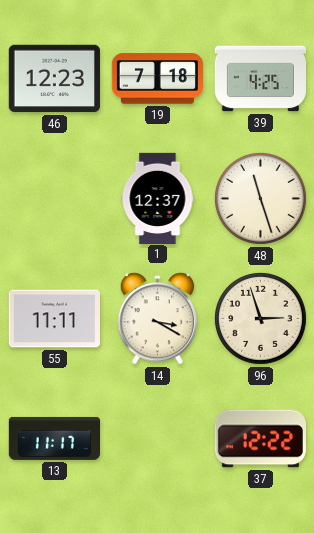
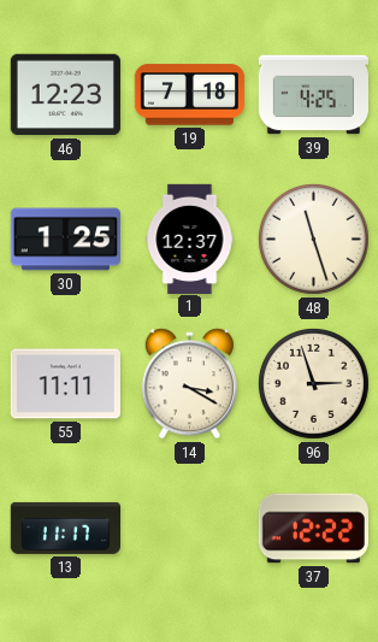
30: none -> 1:25
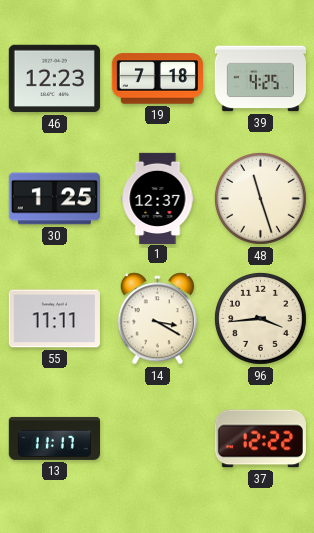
96: 2:57 -> 3:44
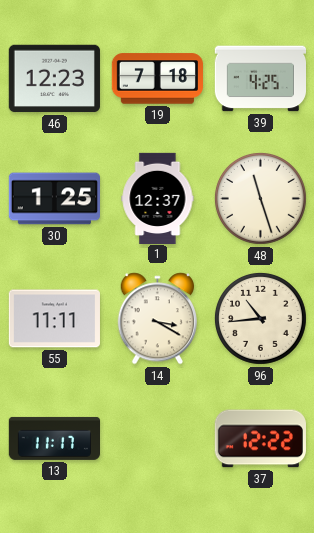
96: 3:44 -> 10:44
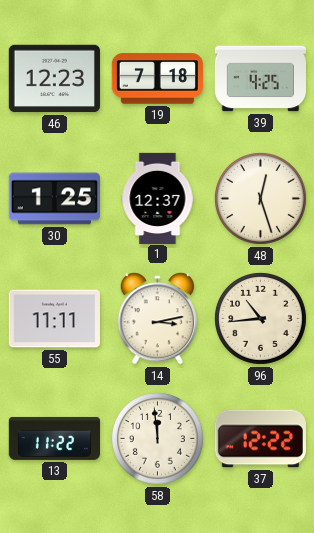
48: 11:27 -> 12:27
14: 3:20 -> 3:13
13: 11:17 -> 11:22
58: none -> 11:59
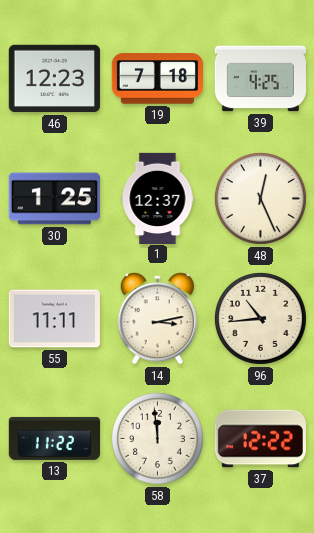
48: 12:27 -> 12:26
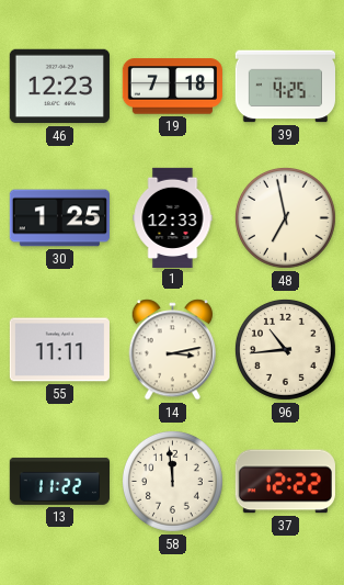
1: 12:37 -> 12:33
48: 12:26 -> 6:58
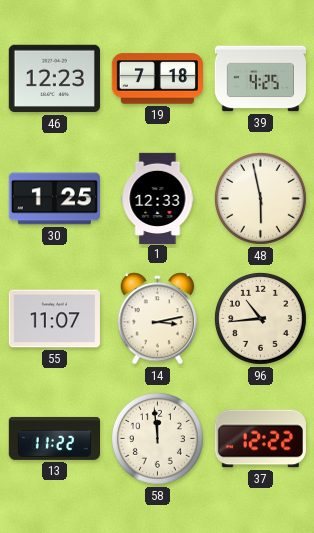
48: 6:58 -> 5:58
55: 11:11 -> 11:07
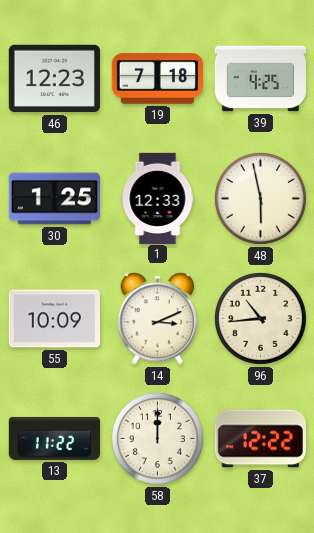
55: 11:07 -> 10:09
14: 3:13 -> 3:11
58: 11:59 -> 12:00
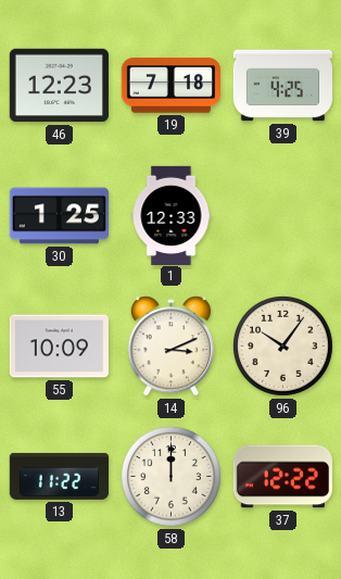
48: 5:58 -> none
96: 10:44 -> 10:06
